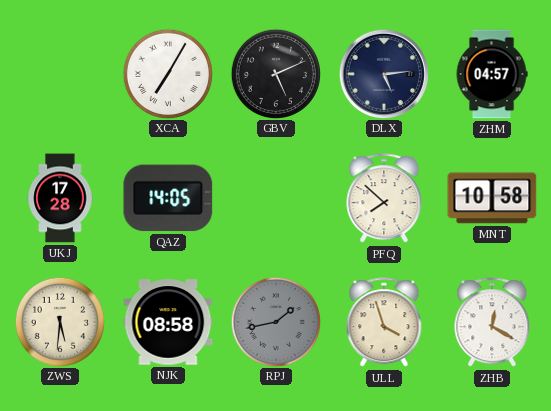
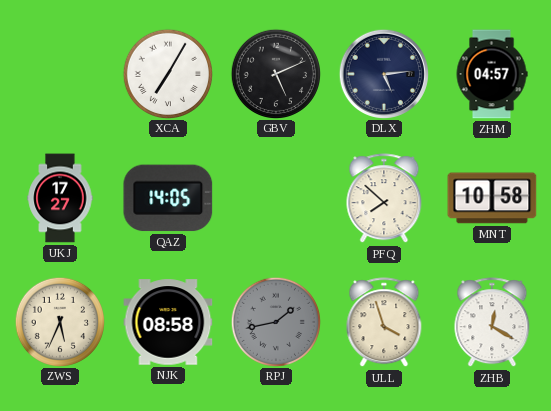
UKJ: 17:28 -> 17:27
ZWS: 5:31 -> 5:34
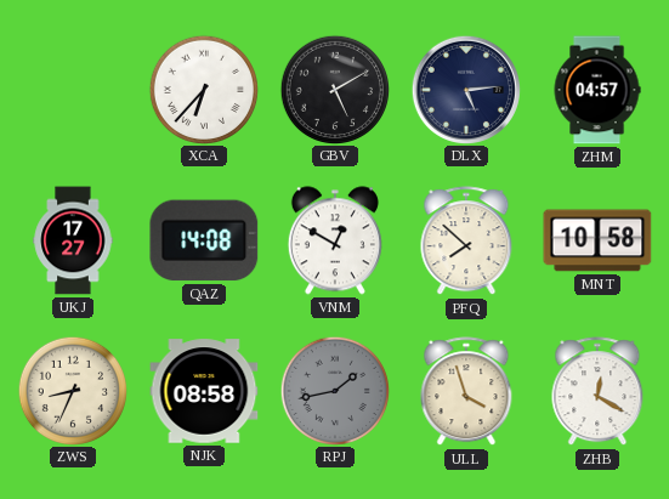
XCA: 7:05 -> 6:37
GBV: 5:11 -> 5:10
QAZ: 14:05 -> 14:08
VNM: none -> 12:50
ZWS: 5:34 -> 8:34
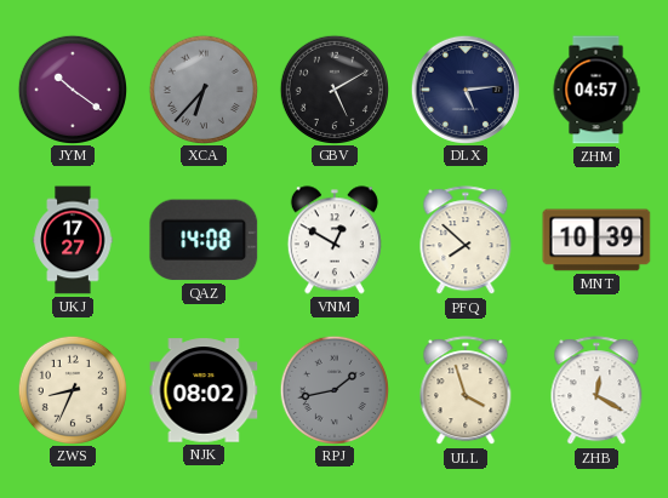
JYM: none -> 10:21
XCA dial: white -> grey
MNT: 10:58 -> 10:39
NJK: 08:58 -> 08:02
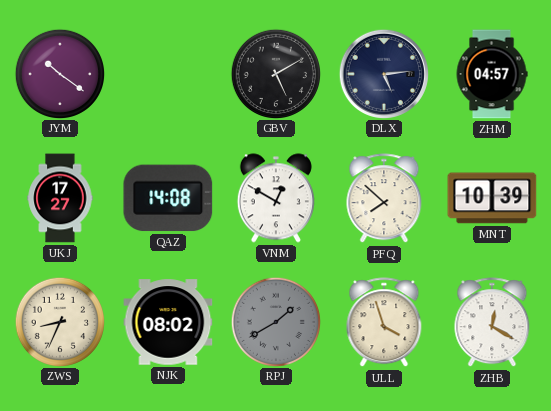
XCA: 6:37 -> none
RPJ: 1:43 -> 1:40
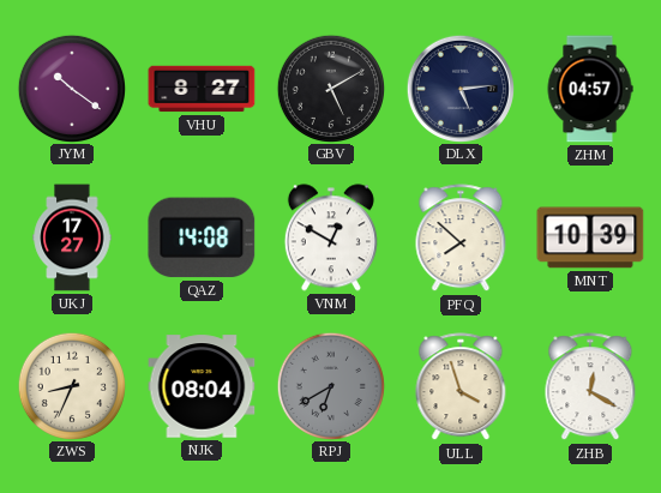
VHU: none -> 8:27
NJK: 08:02 -> 08:04
RPJ: 1:40 -> 6:40
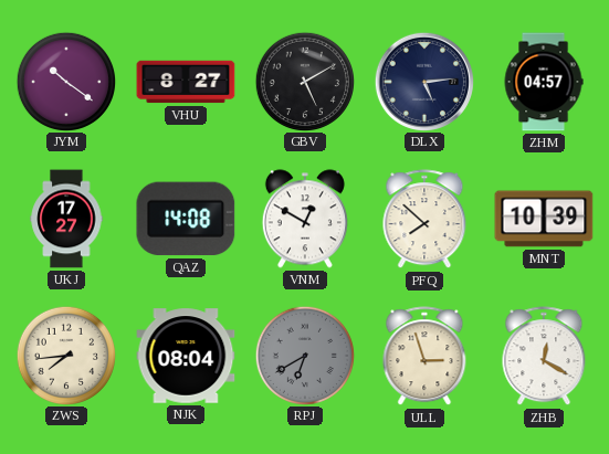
ZWS: 8:34 -> 7:44
ULL: 3:57 -> 2:57
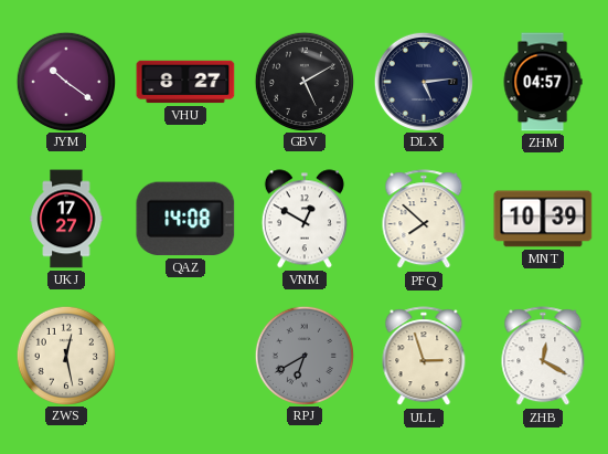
ZWS: 7:44 -> 12:28
NJK: 08:04 -> none
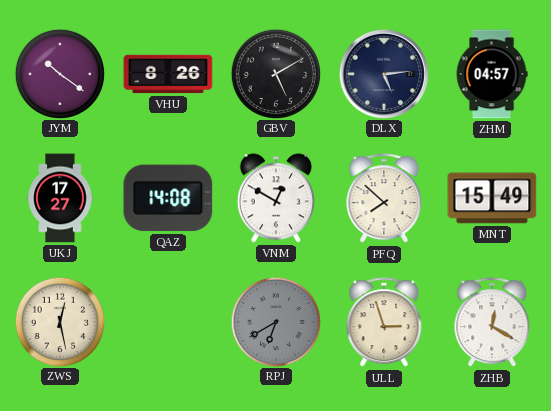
VHU: 8:27 -> 8:26
MNT: 10:39 -> 15:49
